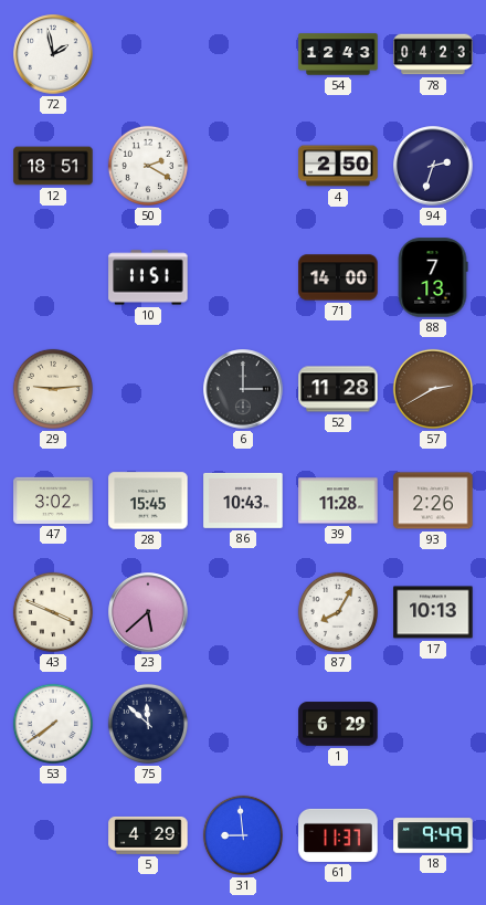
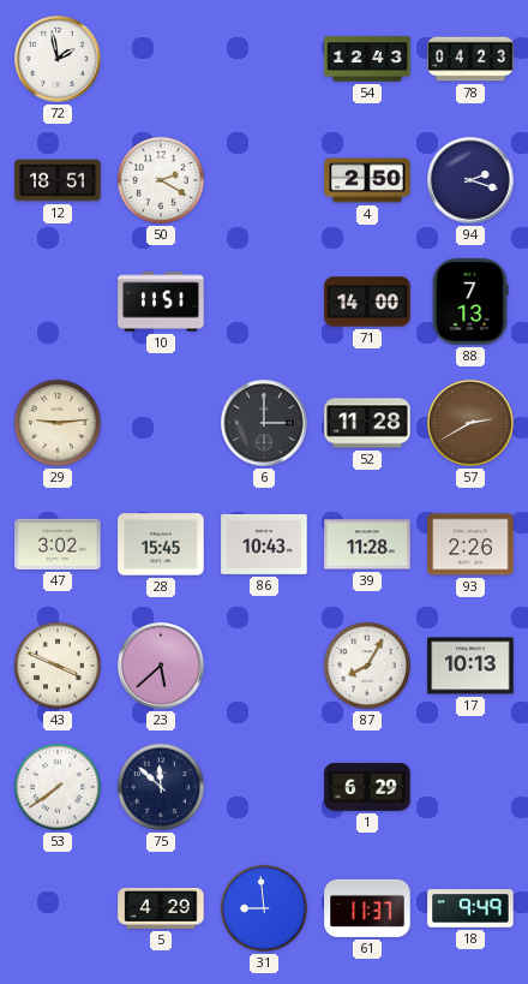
94: 2:33 -> 2:18
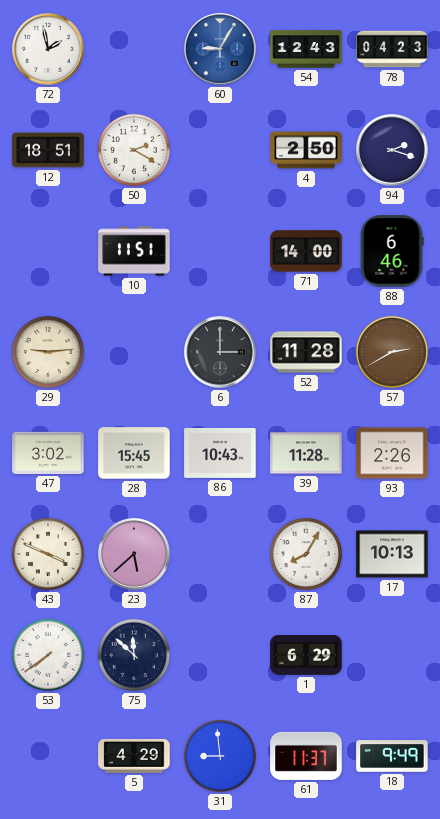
60: none -> 9:05
88: 7:13 -> 6:46
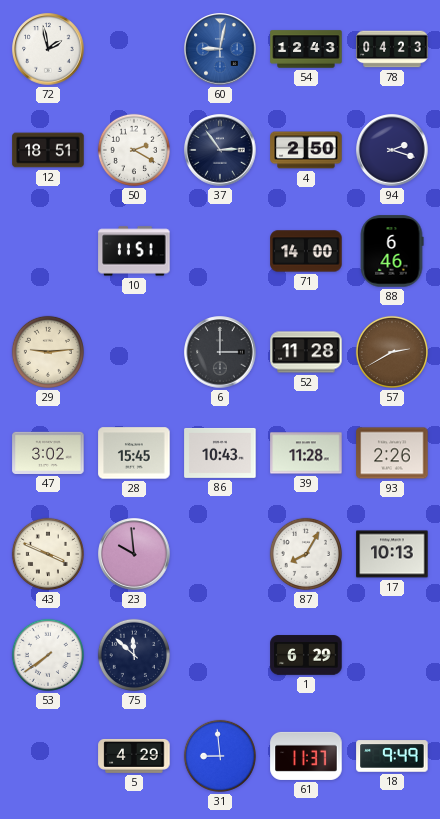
60: 9:05 -> 9:02
37: none -> 2:54
23: 5:38 -> 9:59
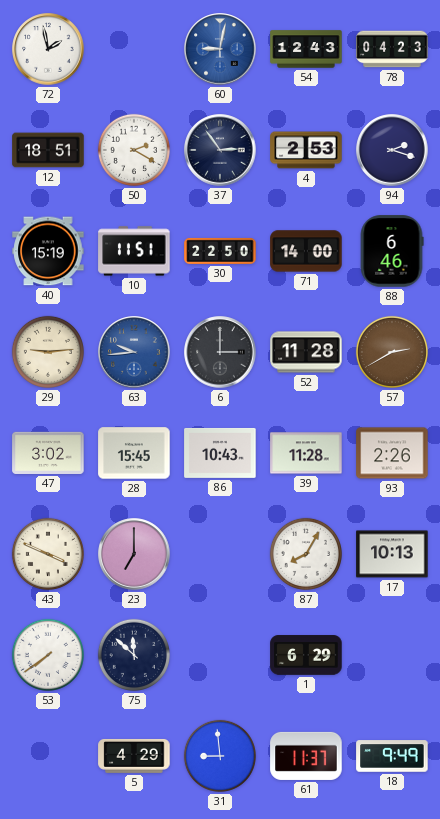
4: 2:50 -> 2:53
40: none -> 15:19
30: none -> 22:50
63: none -> 9:44
23: 9:59 -> 7:00
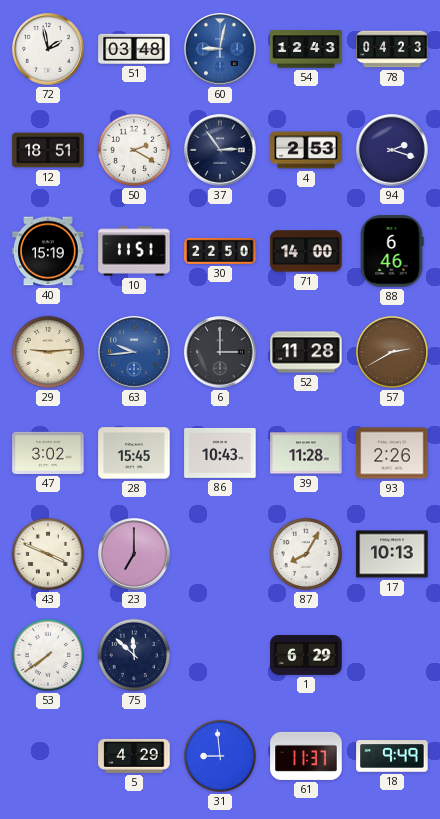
51: none -> 03:48
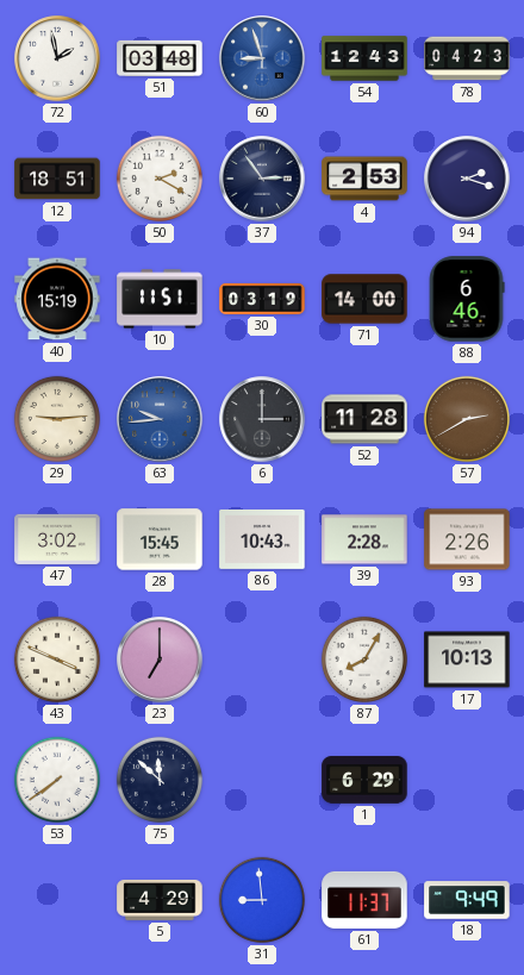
60: 9:02 -> 8:57
30: 22:50 -> 03:19
39: 11:28 -> 2:28
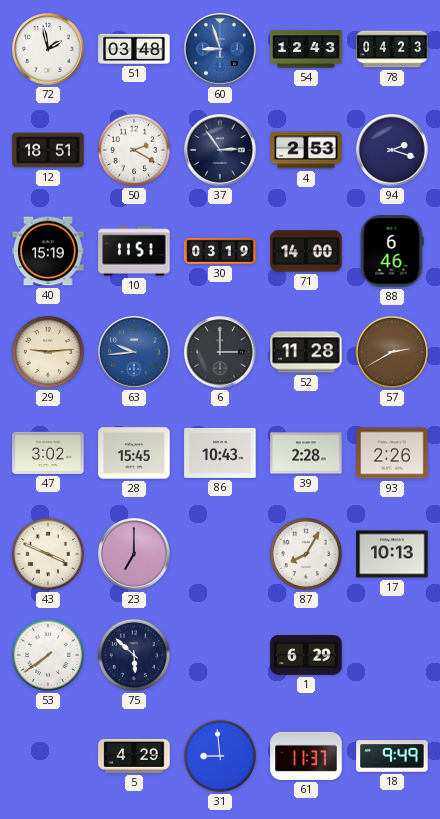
75: 11:52 -> 5:52
